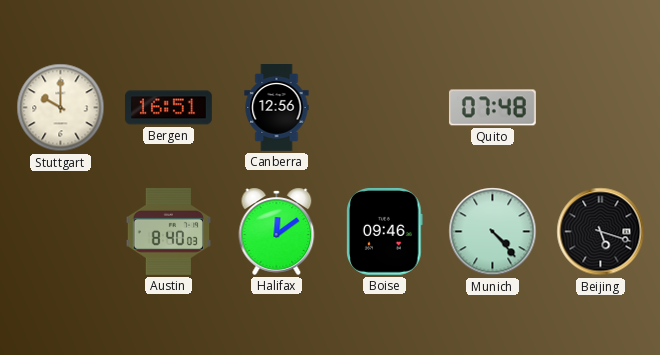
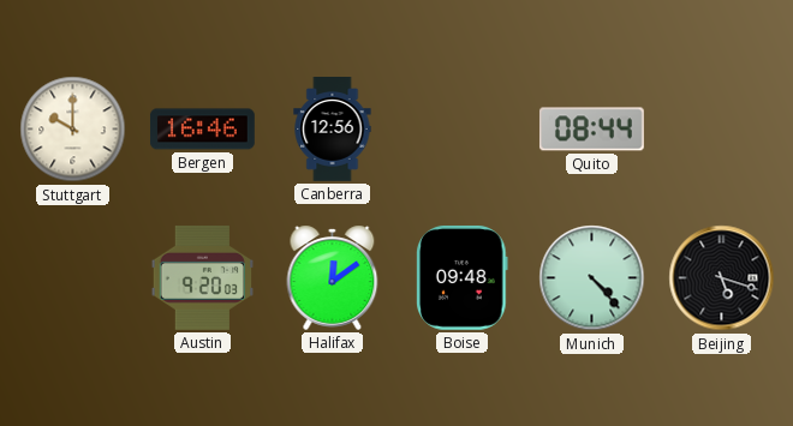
Bergen: 16:51 -> 16:46
Quito: 07:48 -> 08:44
Austin: 8:40 -> 9:20
Boise: 09:46 -> 09:48
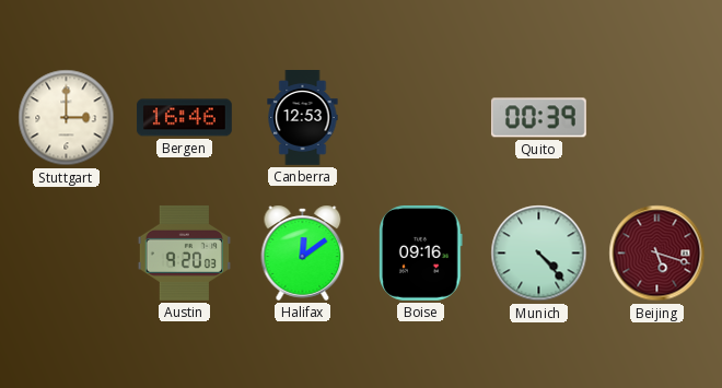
Stuttgart: 10:00 -> 3:00
Canberra: 12:56 -> 12:53
Quito: 08:44 -> 00:39
Boise: 09:48 -> 09:16
Beijing dial: black -> burgundy
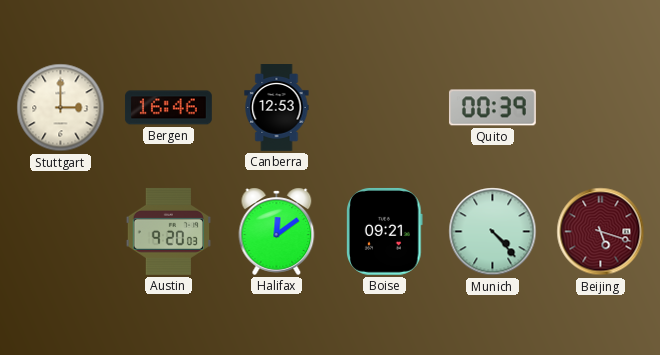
Boise: 09:16 -> 09:21
